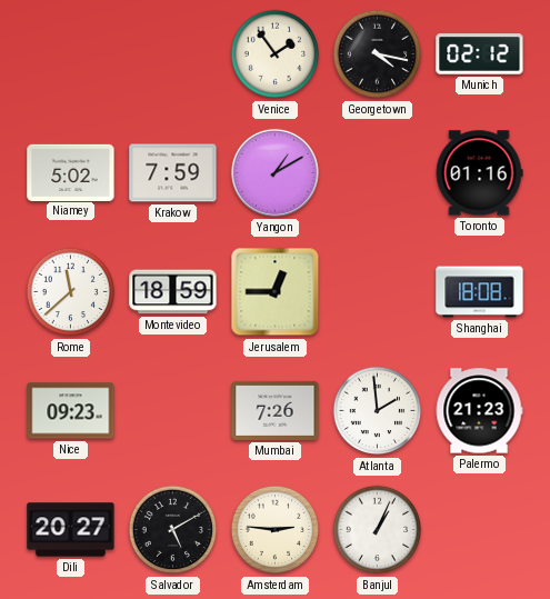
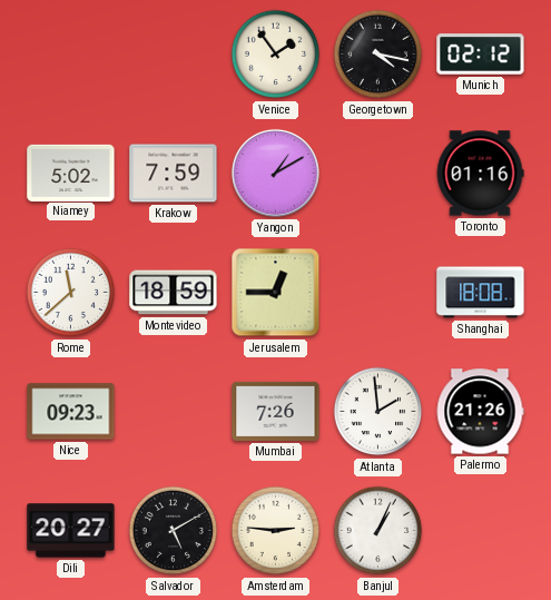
Palermo: 21:23 -> 21:26
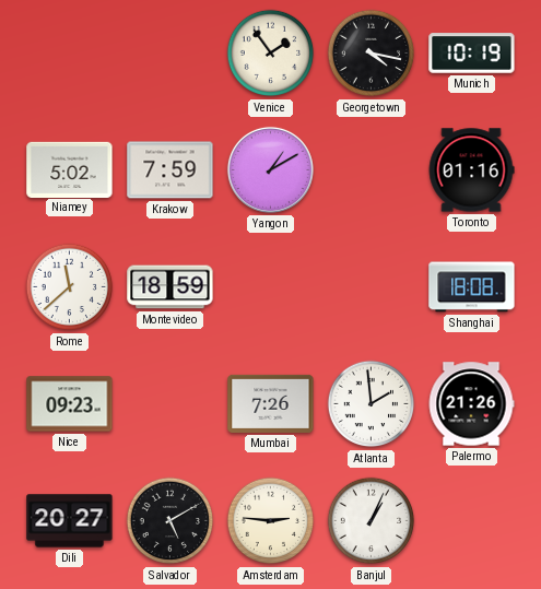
Munich: 02:12 -> 10:19
Jerusalem: 12:45 -> none
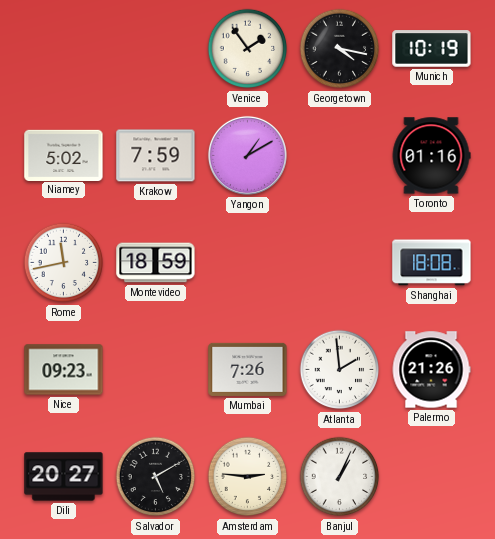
Rome: 11:38 -> 11:43
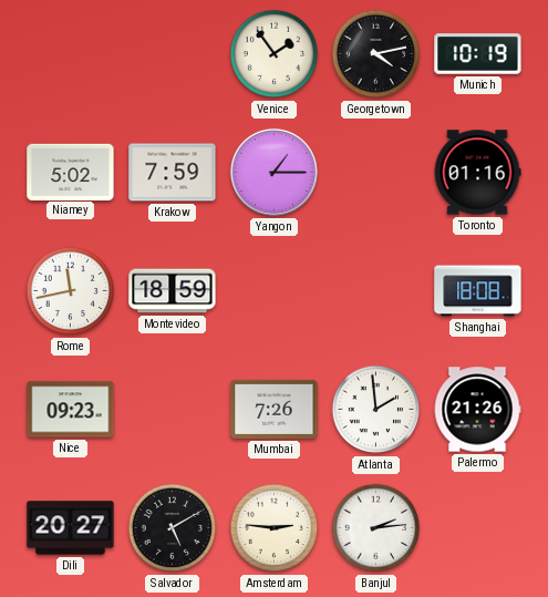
Georgetown: 4:17 -> 4:13
Yangon: 1:10 -> 1:15
Banjul: 1:04 -> 2:14
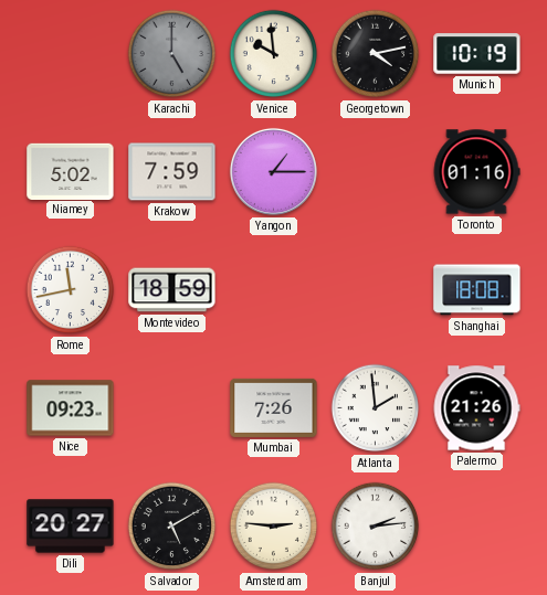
Karachi: none -> 5:00
Venice: 1:54 -> 9:59
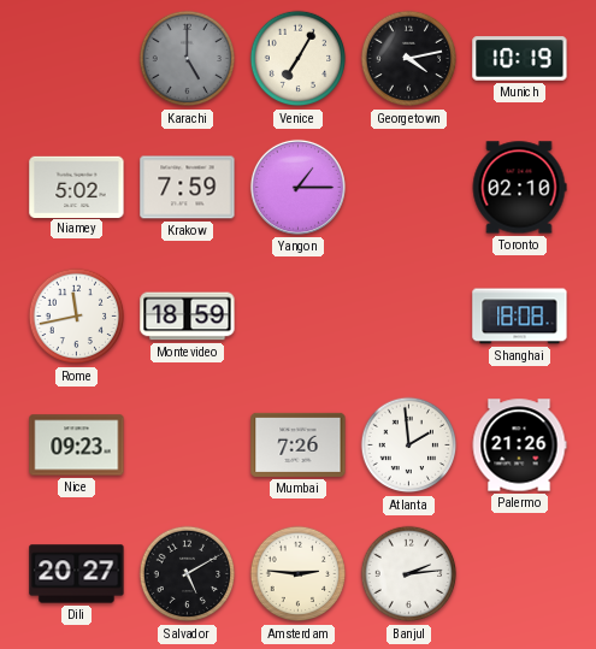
Venice: 9:59 -> 7:05
Toronto: 01:16 -> 02:10
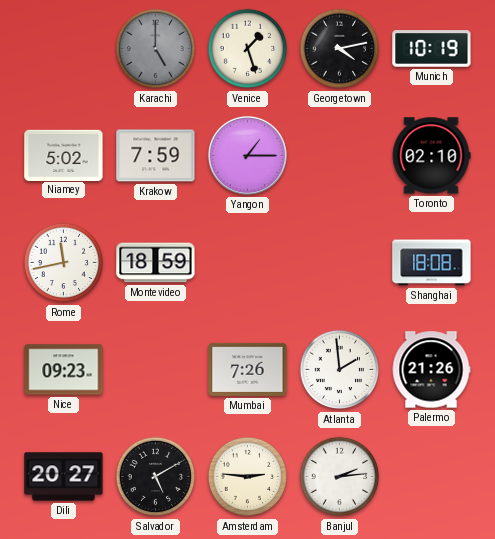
Venice: 7:05 -> 1:27
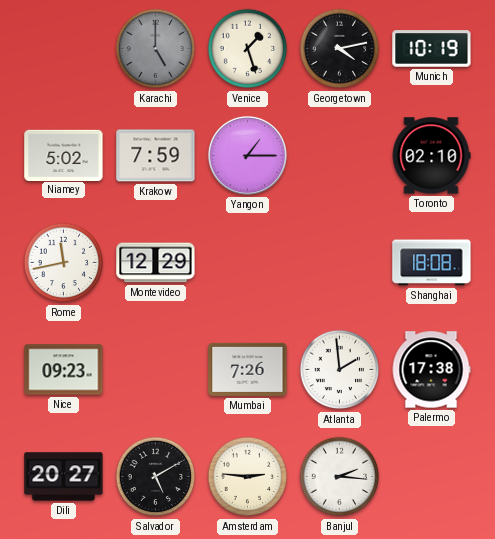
Montevideo: 18:59 -> 12:29
Palermo: 21:26 -> 17:38
Banjul: 2:14 -> 2:16
